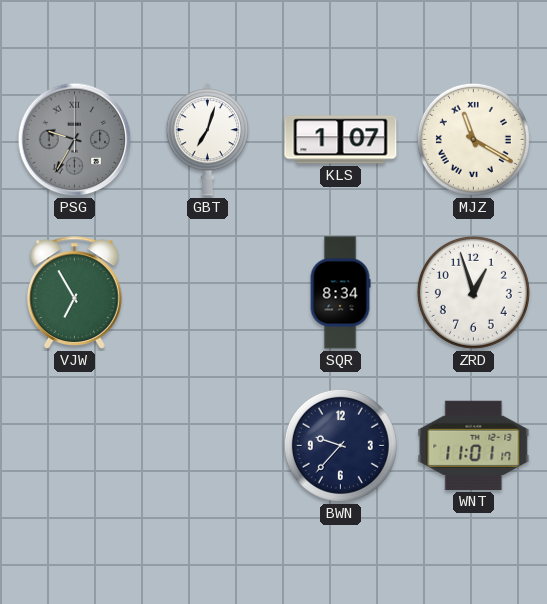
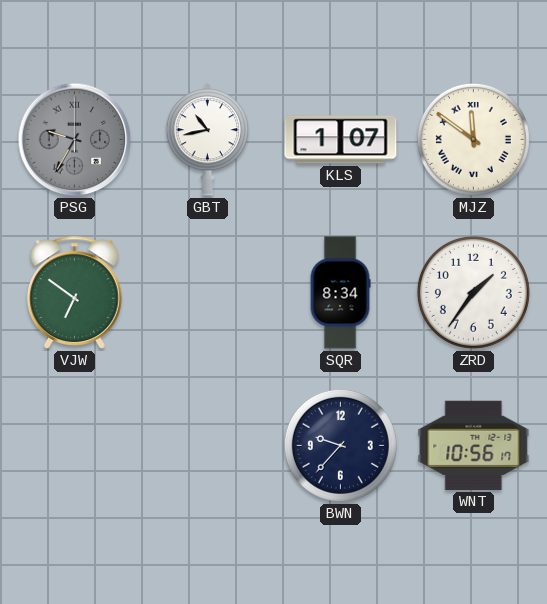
GBT: 7:03 -> 10:43
MJZ: 11:20 -> 11:51
VJW: 6:55 -> 6:51
ZRD: 12:57 -> 1:36
WNT: 11:01 -> 10:56
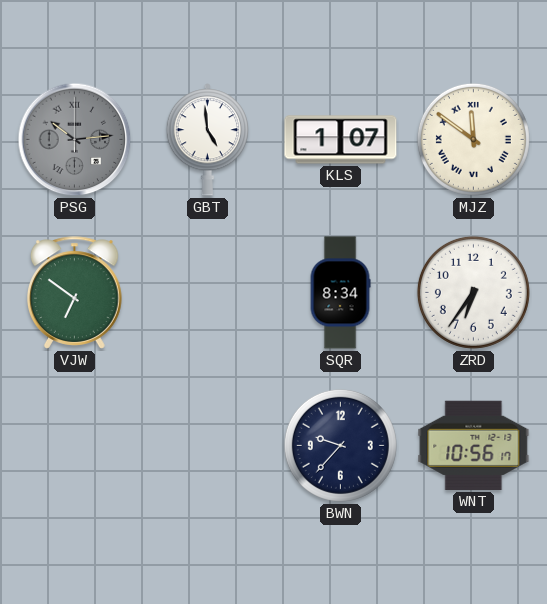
PSG: 9:35 -> 10:14
GBT: 10:43 -> 4:59
ZRD: 1:36 -> 6:36
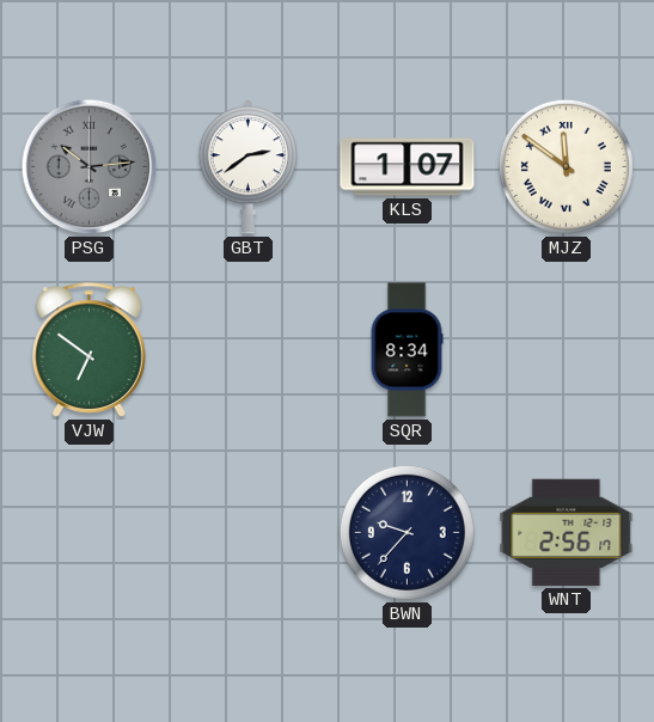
GBT: 4:59 -> 2:39
ZRD: 6:36 -> none
WNT: 10:56 -> 2:56
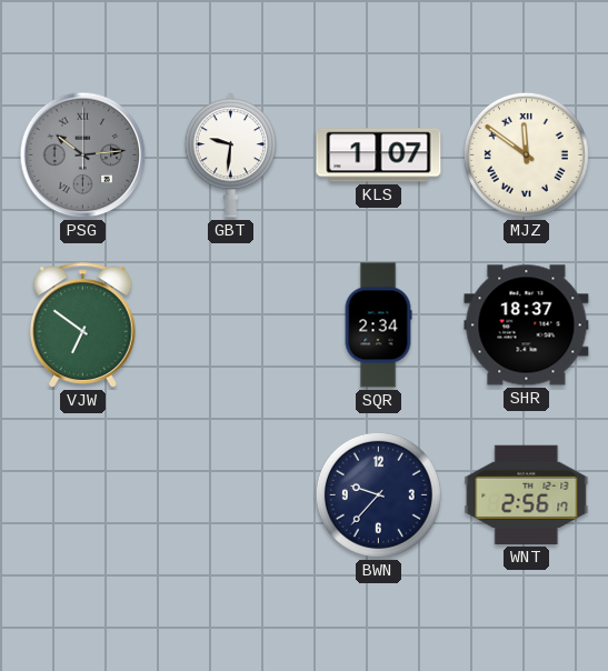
GBT: 2:39 -> 9:31
SQR: 8:34 -> 2:34
SHR: none -> 18:37
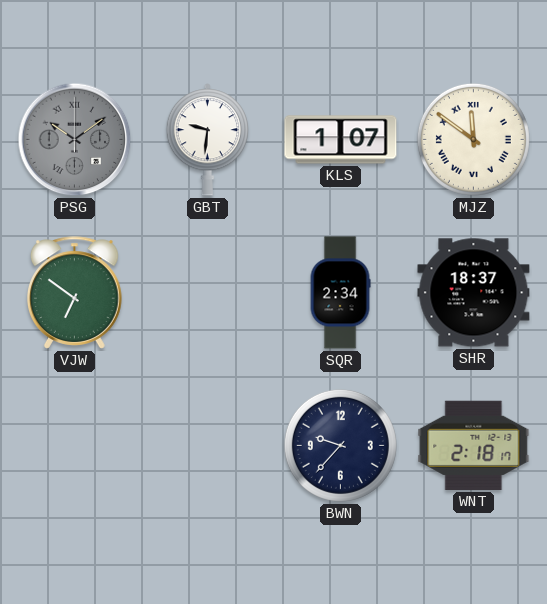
PSG: 10:14 -> 10:09
WNT: 2:56 -> 2:18
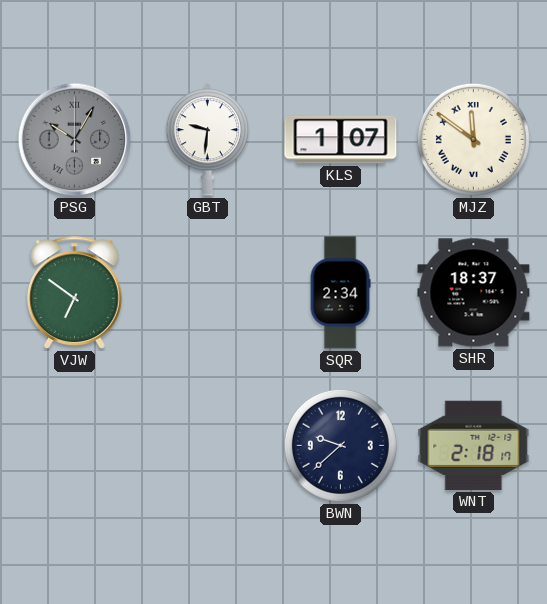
PSG: 10:09 -> 10:05
BWN: 9:37 -> 9:38
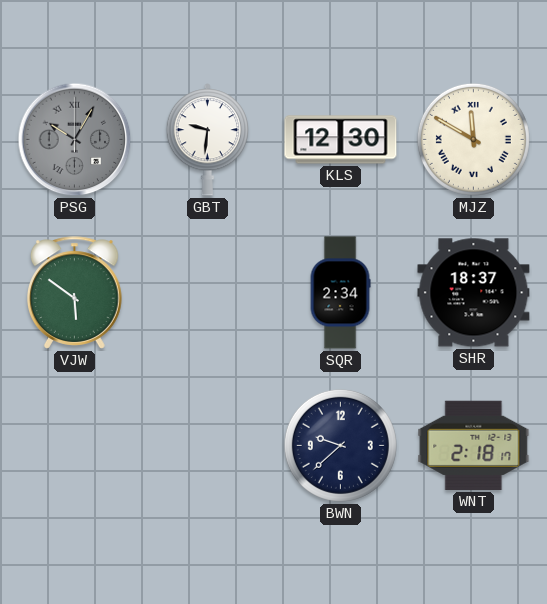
KLS: 1:07 -> 12:30
MJZ: 11:51 -> 11:50
VJW: 6:51 -> 5:51
